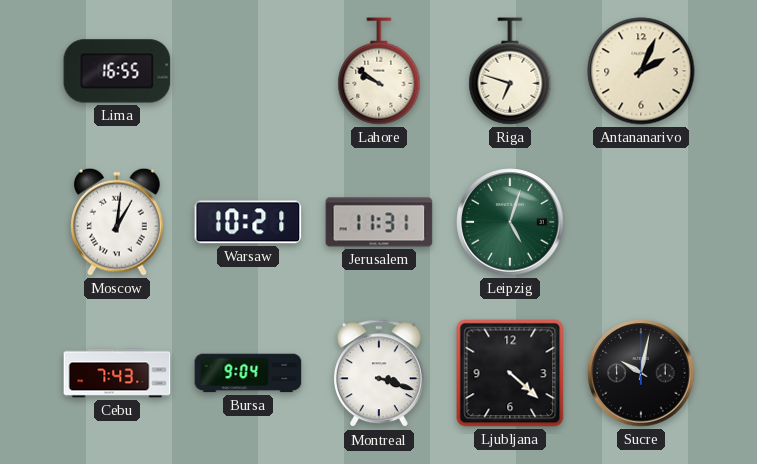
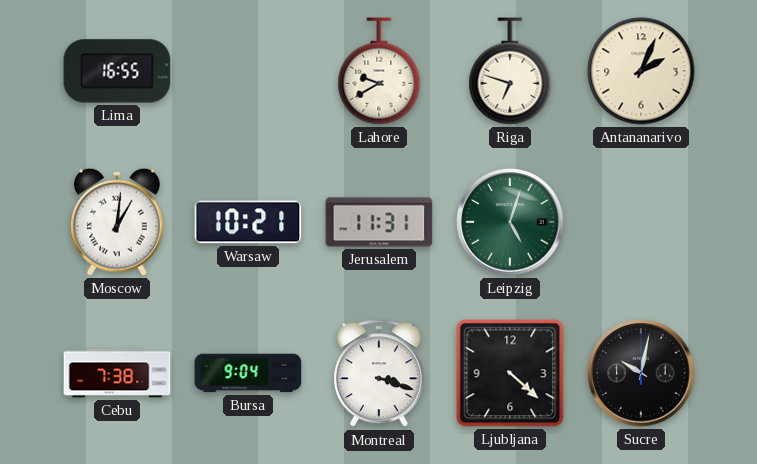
Lahore: 9:51 -> 9:40
Cebu: 7:43 -> 7:38
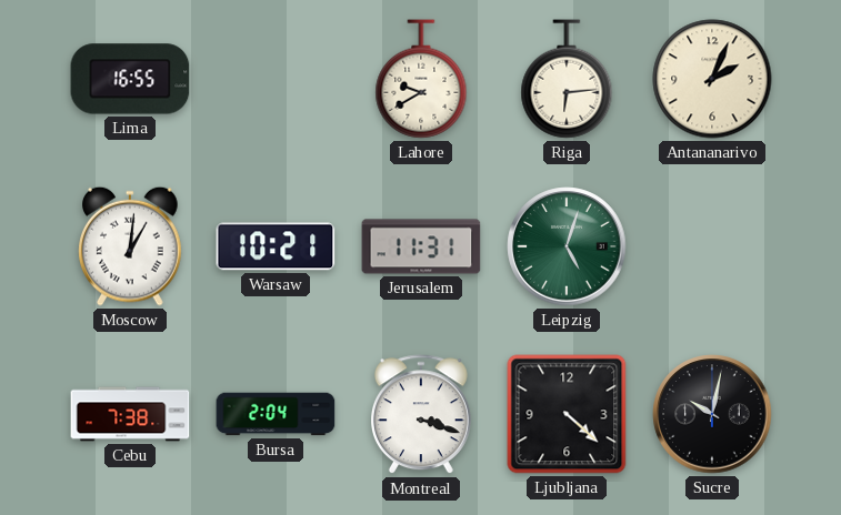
Riga: 6:48 -> 6:14
Bursa: 9:04 -> 2:04
